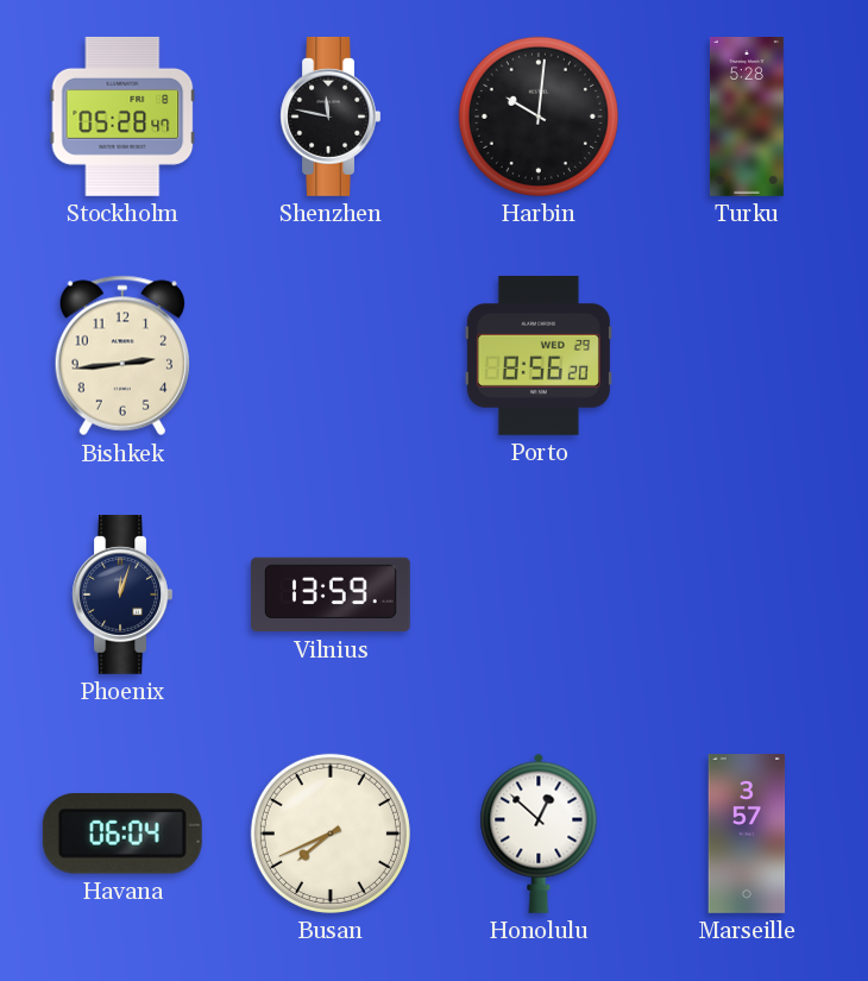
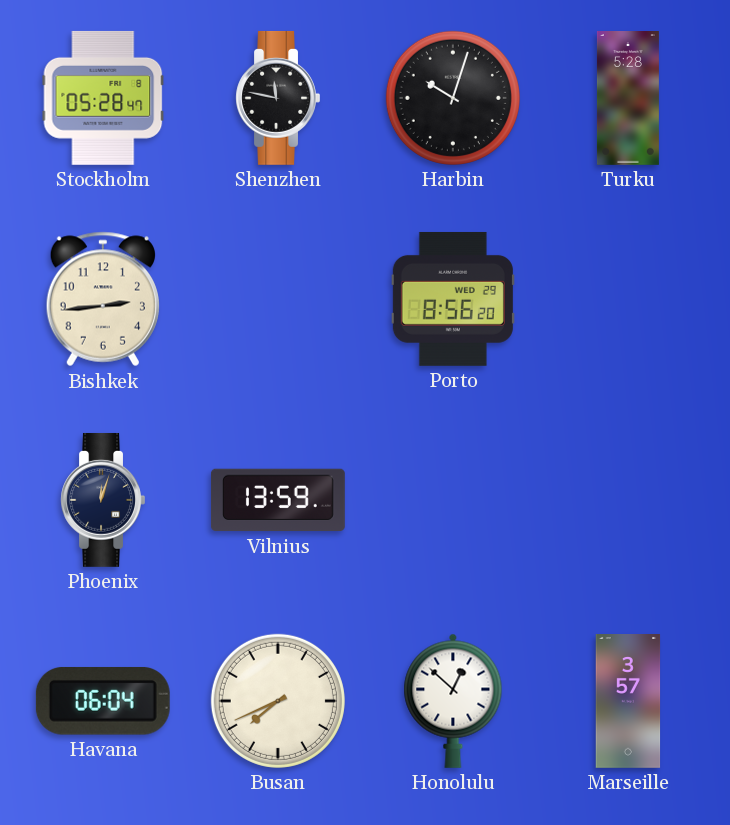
Harbin: 10:01 -> 10:03
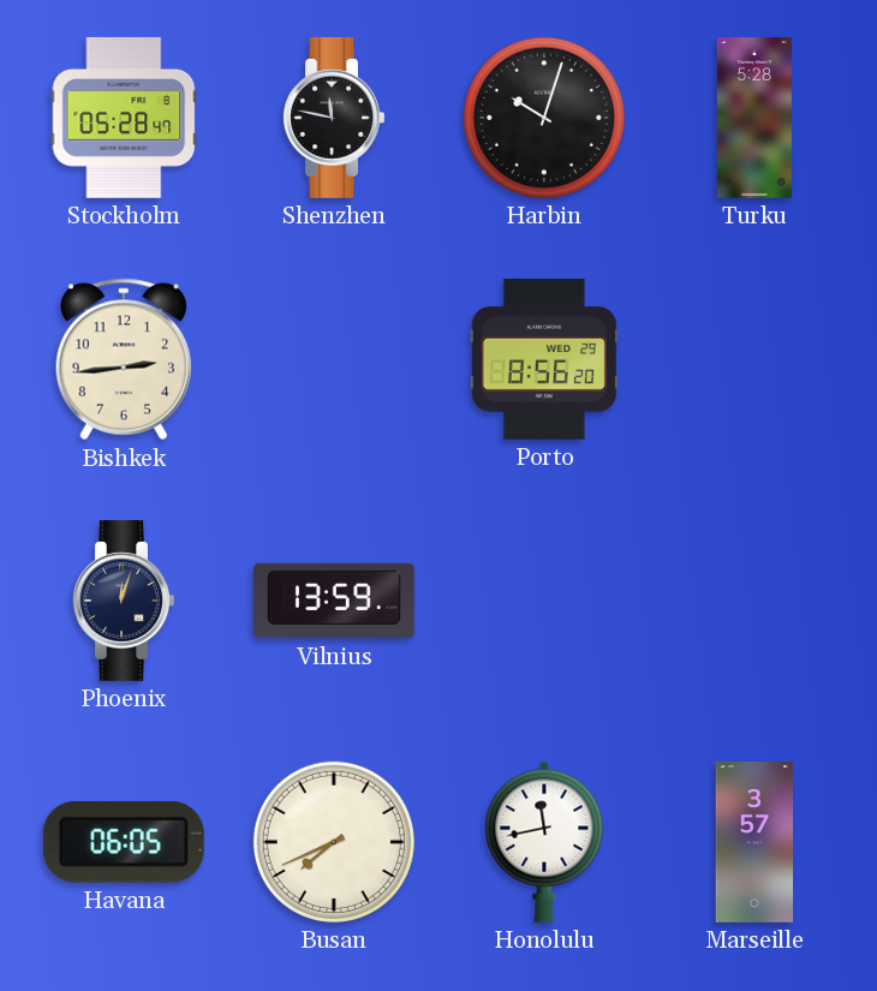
Havana: 06:04 -> 06:05
Honolulu: 12:52 -> 11:43
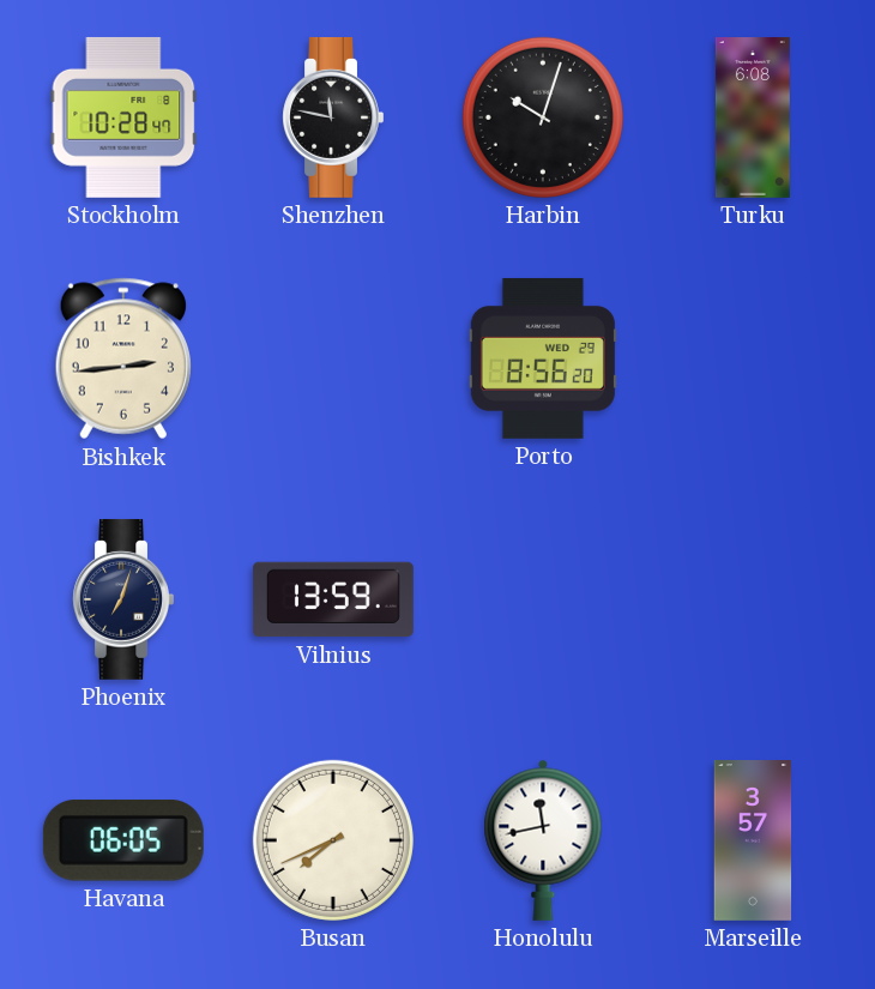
Stockholm: 05:28 -> 10:28
Turku: 5:28 -> 6:08
Phoenix: 12:03 -> 7:03
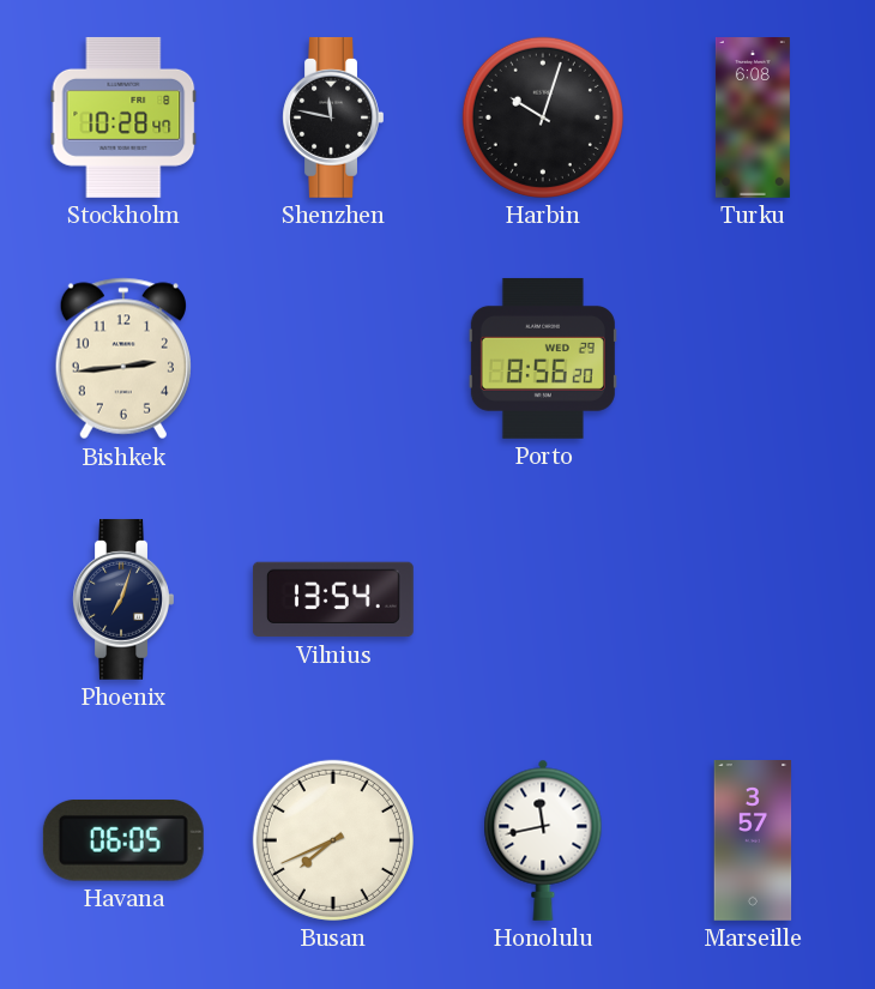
Vilnius: 13:59 -> 13:54
